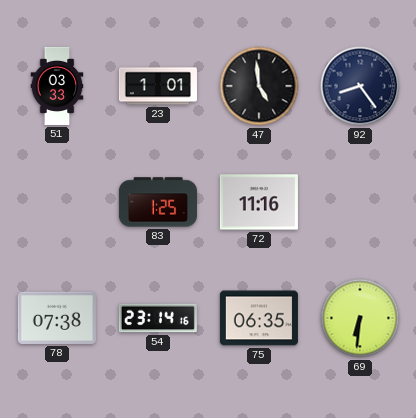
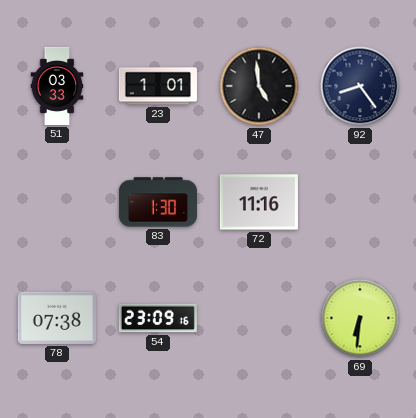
83: 1:25 -> 1:30
54: 23:14 -> 23:09
75: 06:35 -> none
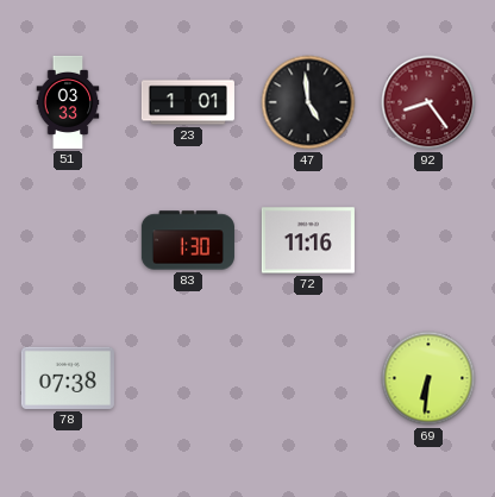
92 dial: navy -> burgundy
54: 23:09 -> none
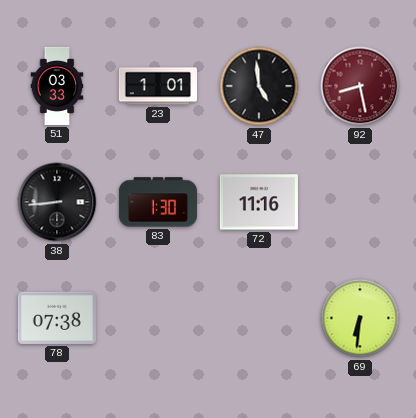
92: 8:24 -> 8:28
38: none -> 8:44
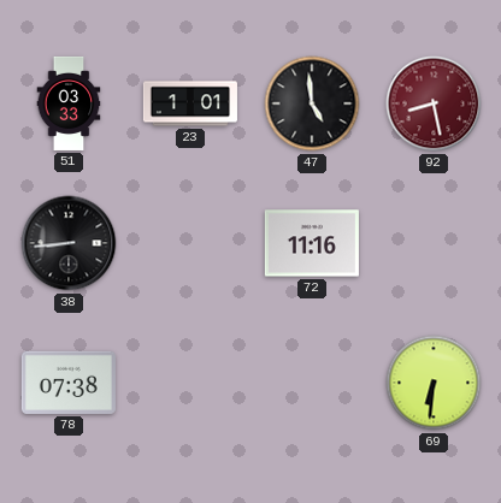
83: 1:30 -> none
